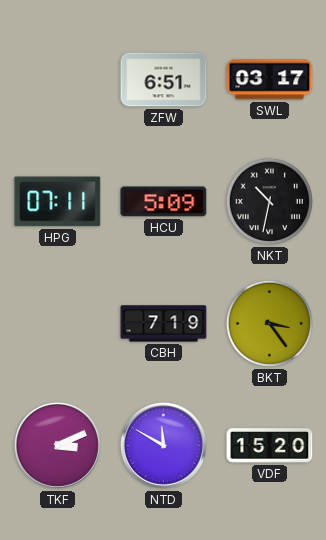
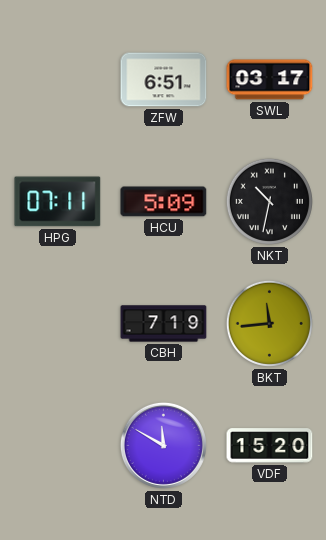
BKT: 3:24 -> 11:44
TKF: 3:11 -> none
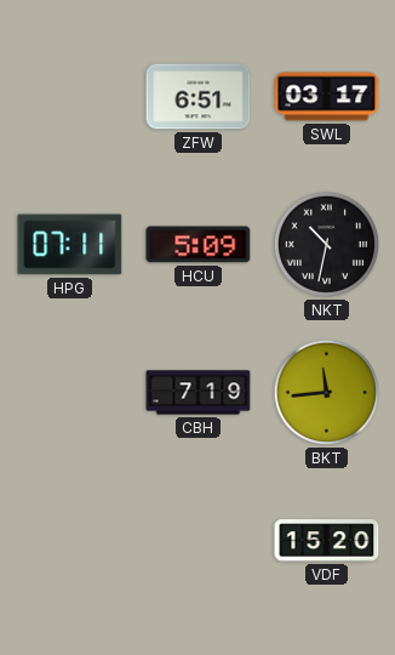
NTD: 11:50 -> none
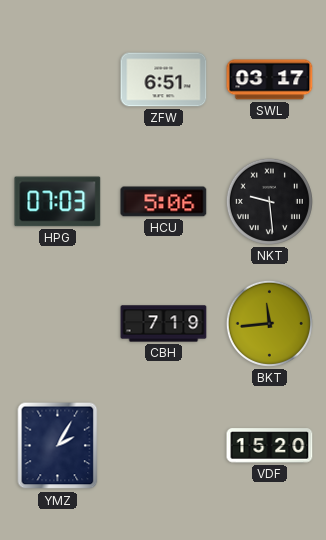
HPG: 07:11 -> 07:03
HCU: 5:09 -> 5:06
NKT: 10:32 -> 9:29
YMZ: none -> 2:05
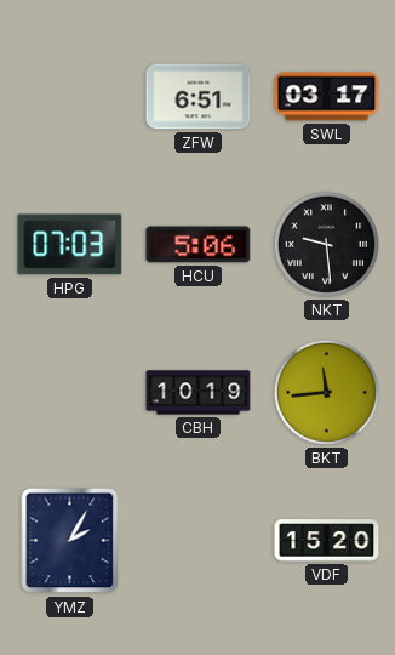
CBH: 7:19 -> 10:19
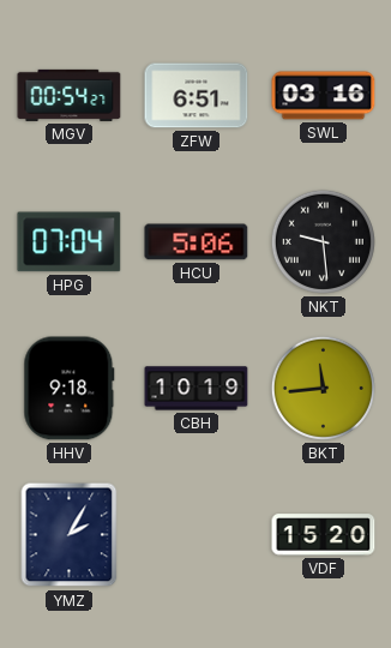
MGV: none -> 00:54
SWL: 03:17 -> 03:16
HPG: 07:03 -> 07:04
HHV: none -> 9:18
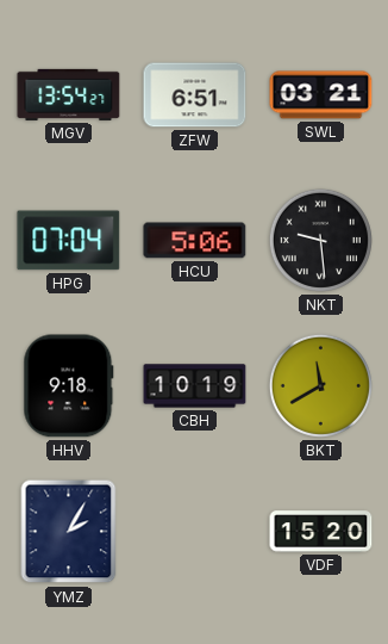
MGV: 00:54 -> 13:54
SWL: 03:16 -> 03:21
BKT: 11:44 -> 11:40
